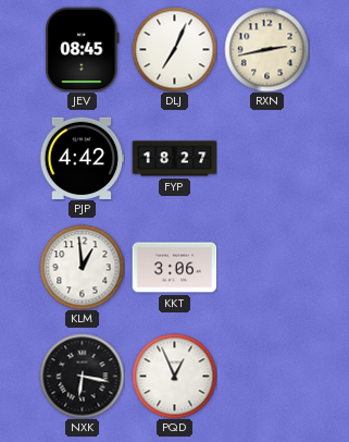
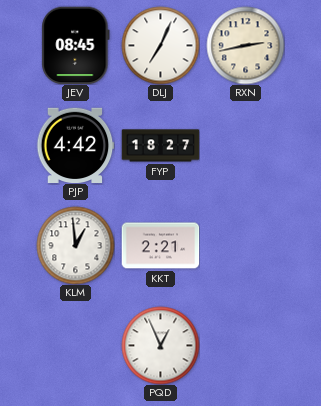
KKT: 3:06 -> 2:21
NXK: 6:17 -> none
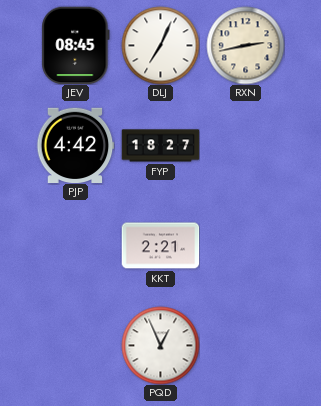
KLM: 12:59 -> none
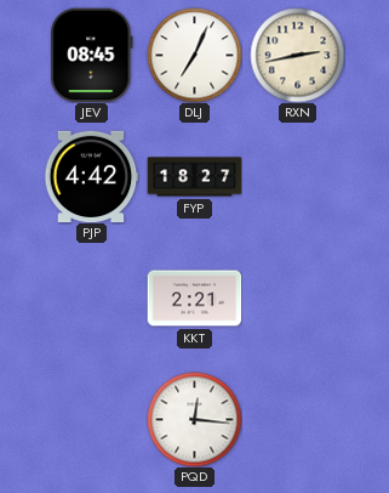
PQD: 12:56 -> 12:16
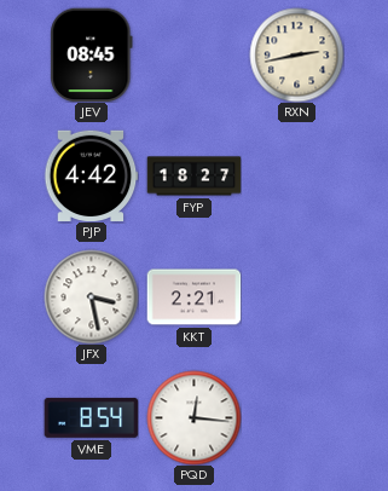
DLJ: 7:04 -> none
JFX: none -> 3:28
VME: none -> 8:54
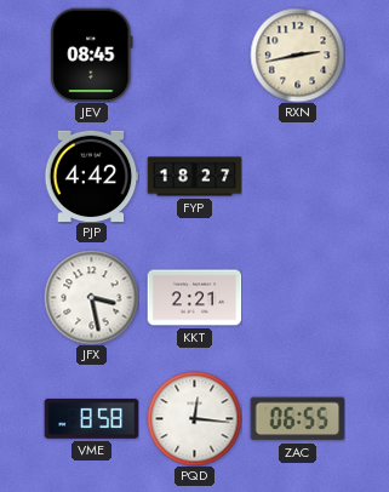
VME: 8:54 -> 8:58
ZAC: none -> 06:55
